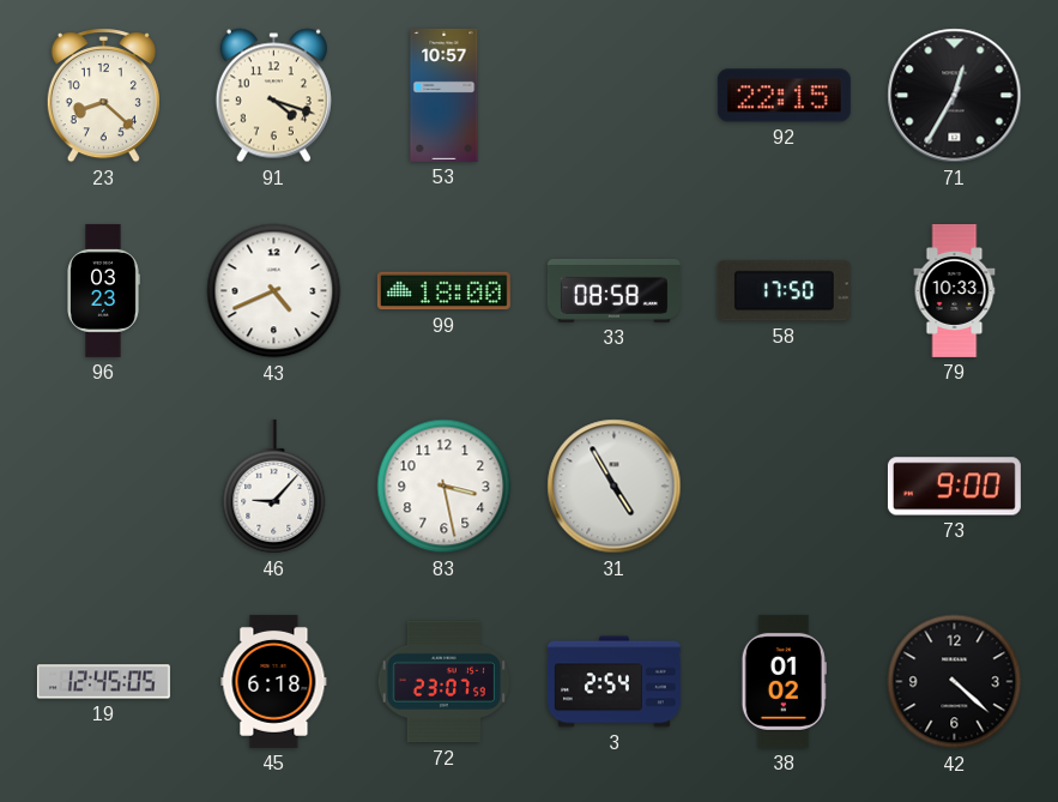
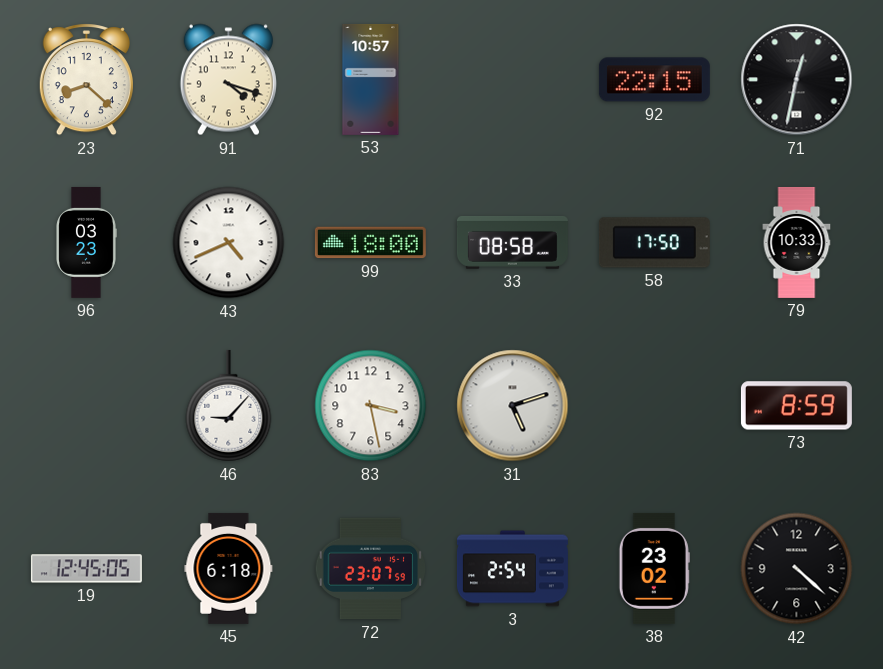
71: 12:35 -> 12:32
31: 4:55 -> 5:12
73: 9:00 -> 8:59
38: 01:02 -> 23:02
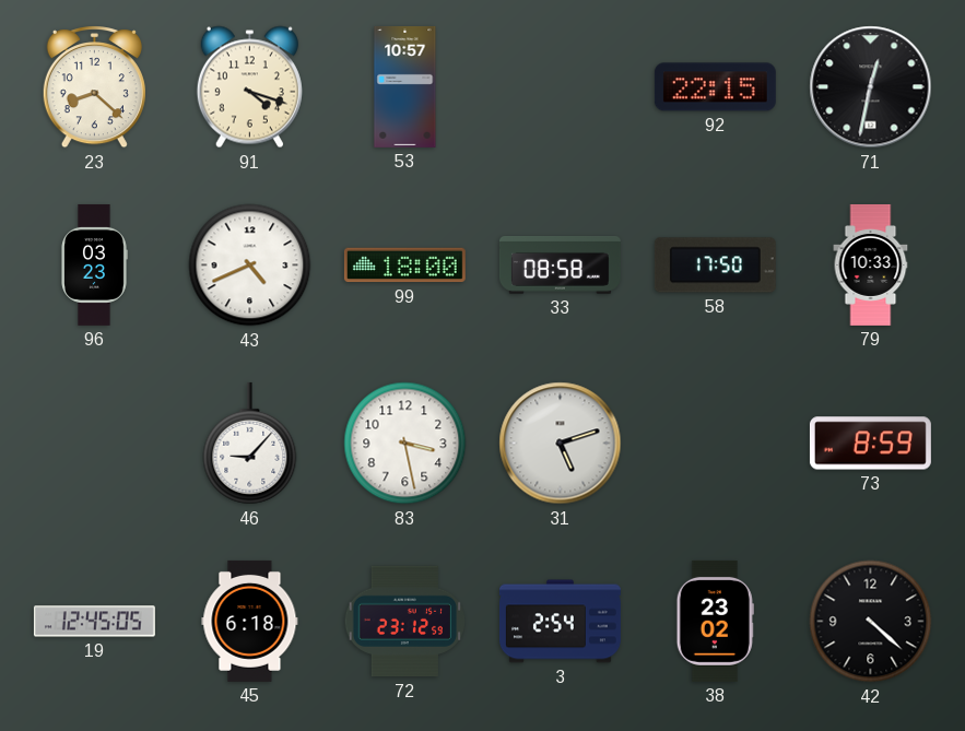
72: 23:07 -> 23:12
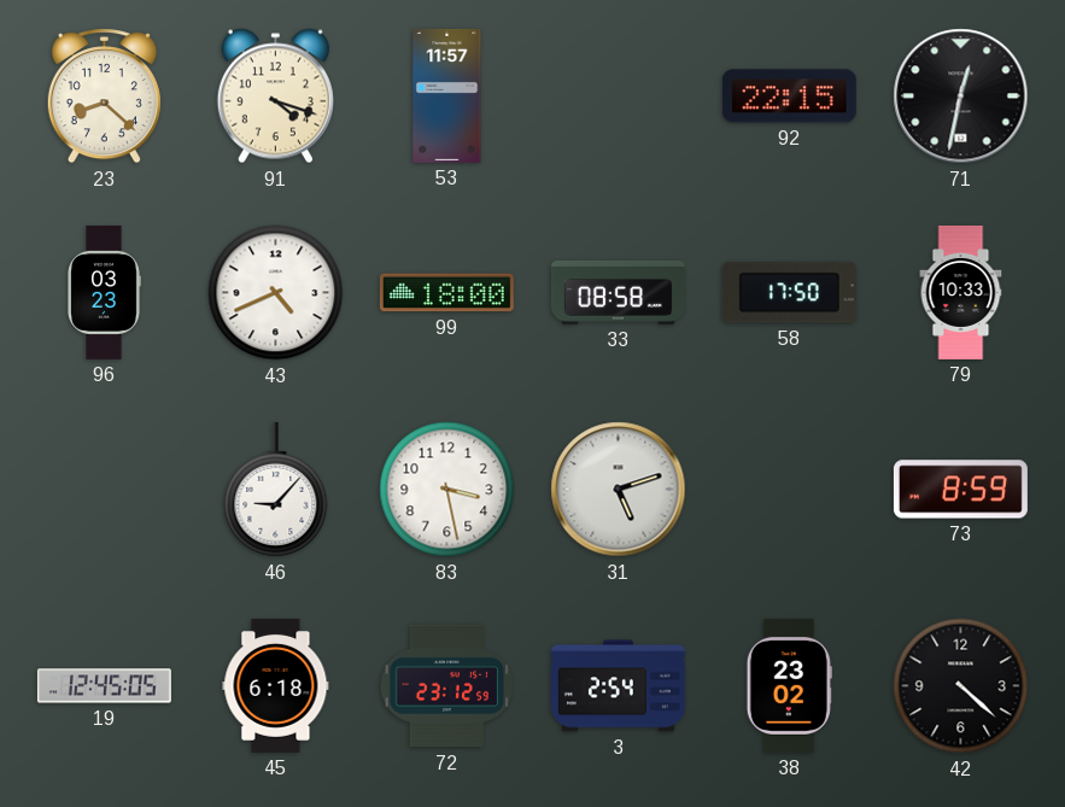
53: 10:57 -> 11:57
